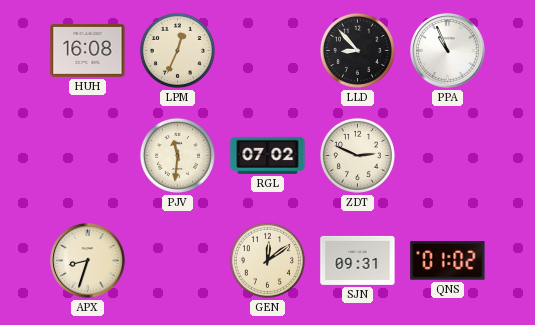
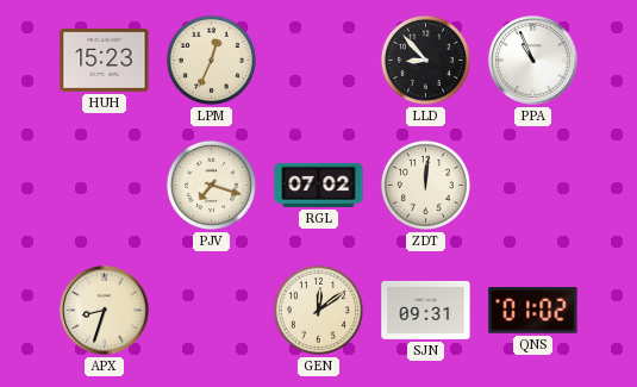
HUH: 16:08 -> 15:23
PJV: 11:31 -> 7:18
ZDT: 2:49 -> 12:01
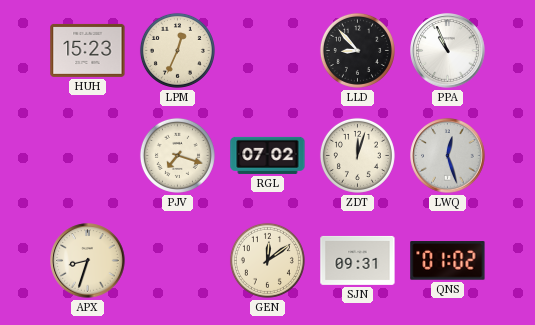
ZDT: 12:01 -> 12:03
LWQ: none -> 12:27
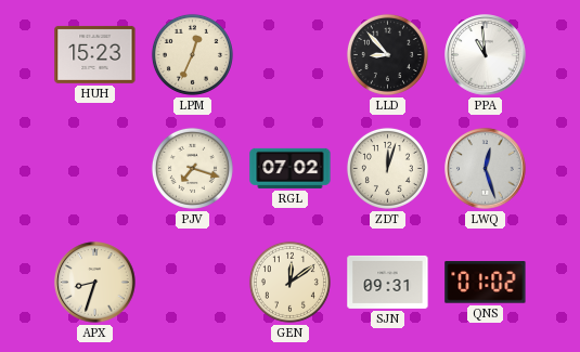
PPA: 10:56 -> 10:59
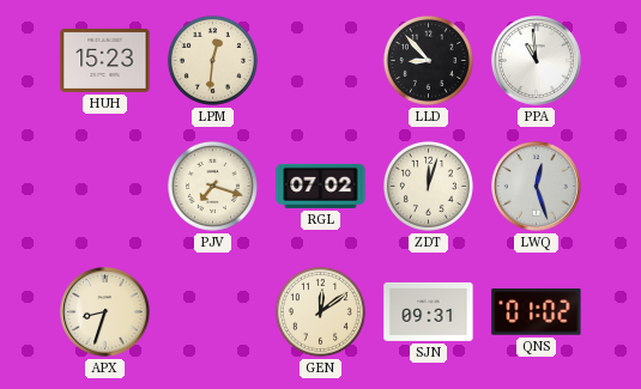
LPM: 12:34 -> 12:31
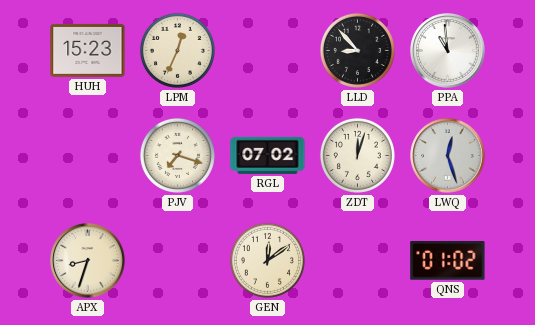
LPM: 12:31 -> 12:34
SJN: 09:31 -> none
